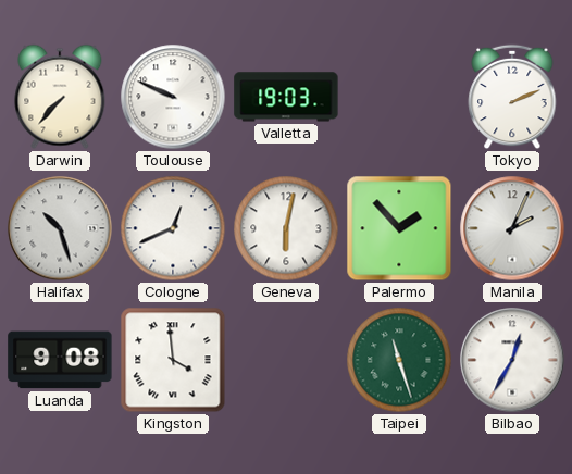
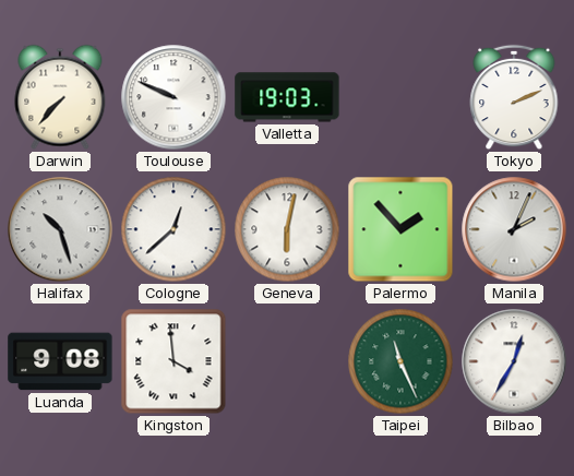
Cologne: 12:41 -> 12:38
Taipei: 11:27 -> 11:26
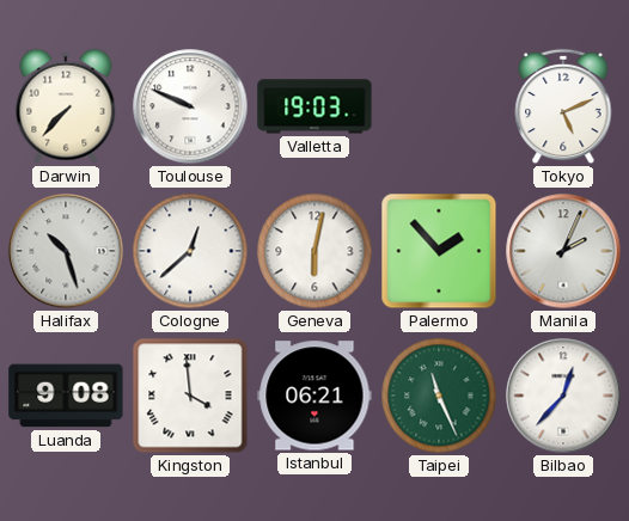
Tokyo: 2:11 -> 5:11
Istanbul: none -> 06:21
Bilbao: 12:35 -> 12:37
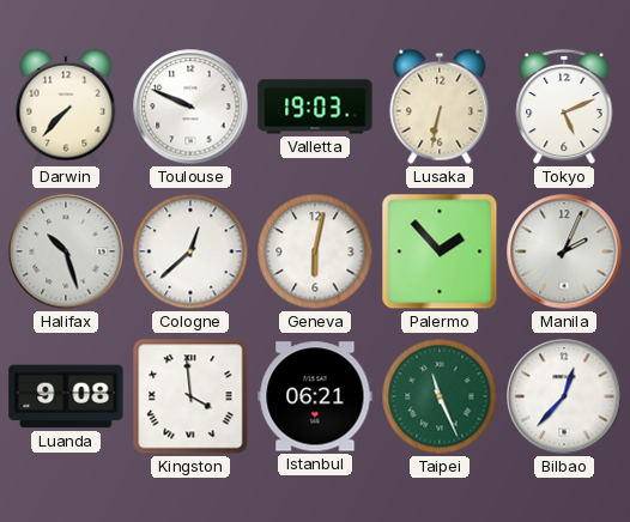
Lusaka: none -> 6:32
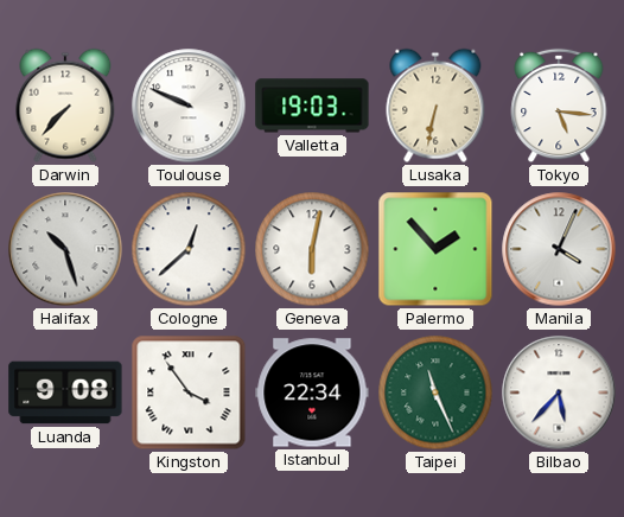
Tokyo: 5:11 -> 5:16
Manila: 2:04 -> 4:04
Kingston: 3:59 -> 3:54
Istanbul: 06:21 -> 22:34
Bilbao: 12:37 -> 5:37
